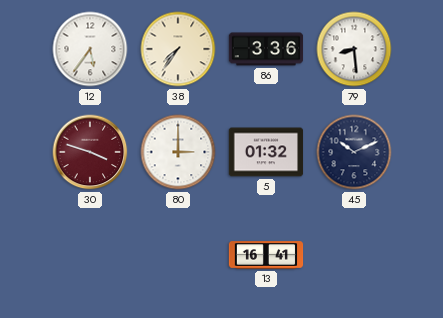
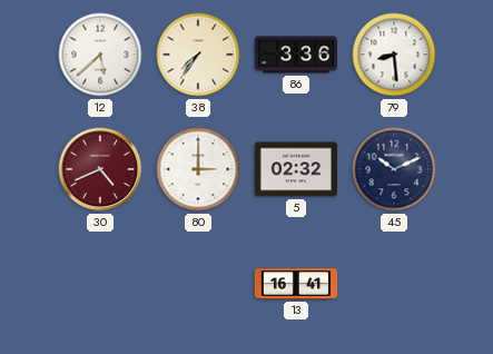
12: 5:36 -> 5:38
30: 3:48 -> 4:41
5: 01:32 -> 02:32
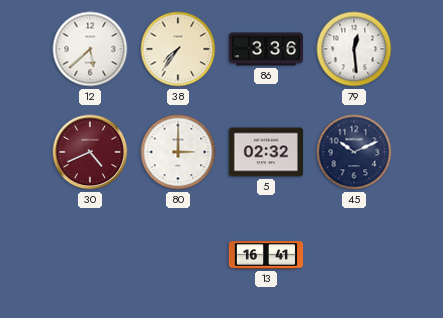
79: 8:29 -> 12:29
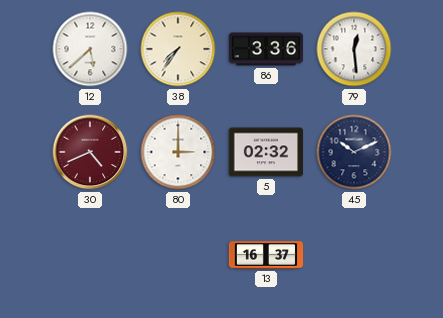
13: 16:41 -> 16:37
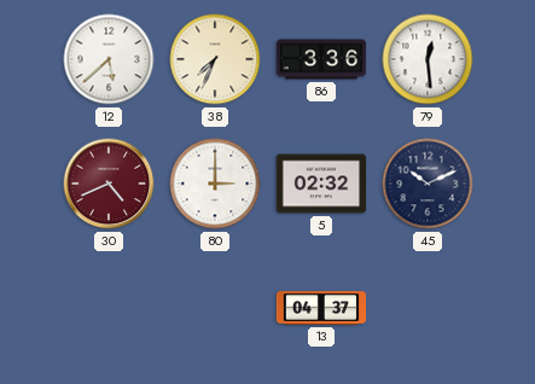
38: 7:36 -> 7:34
13: 16:37 -> 04:37
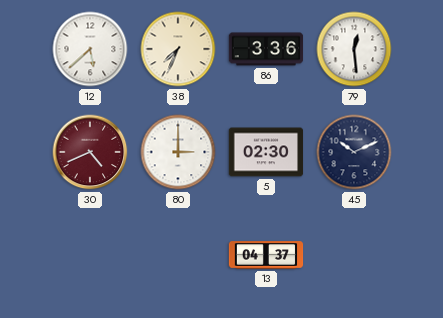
5: 02:32 -> 02:30
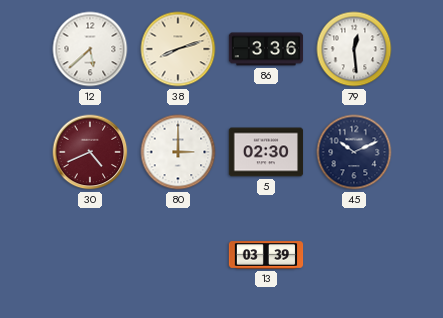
38: 7:34 -> 8:12
13: 04:37 -> 03:39
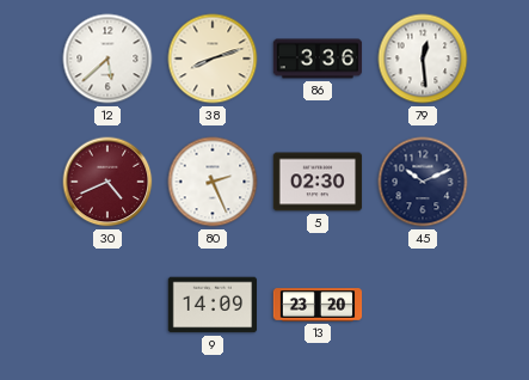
80: 3:00 -> 2:26
9: none -> 14:09
13: 03:39 -> 23:20
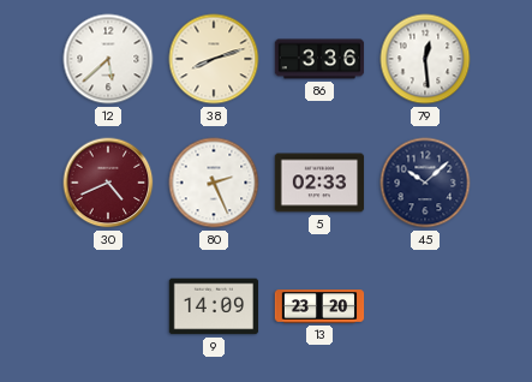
5: 02:30 -> 02:33
45: 10:11 -> 10:08
